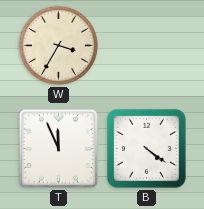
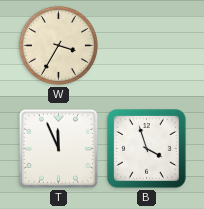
B: 4:21 -> 3:57
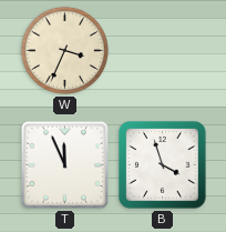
W: 3:35 -> 3:34
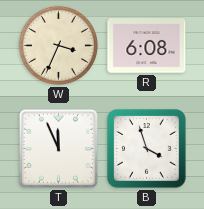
R: none -> 6:08
